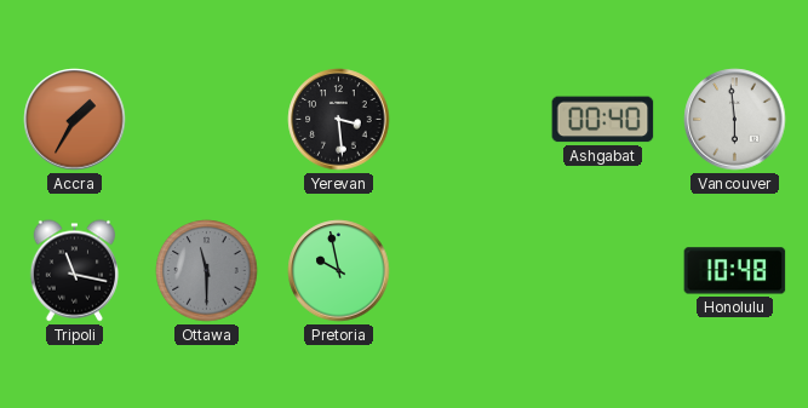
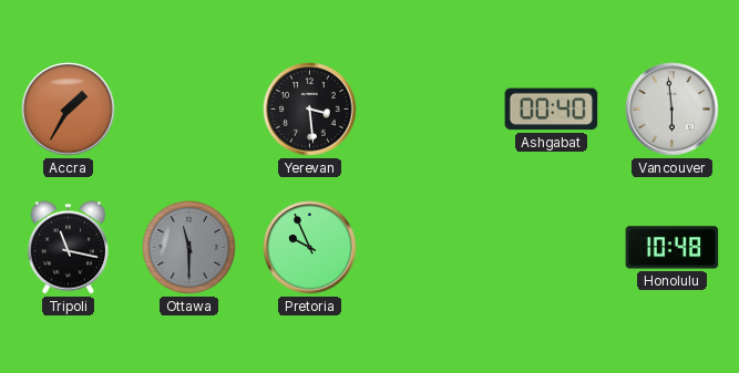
Pretoria: 9:58 -> 9:56
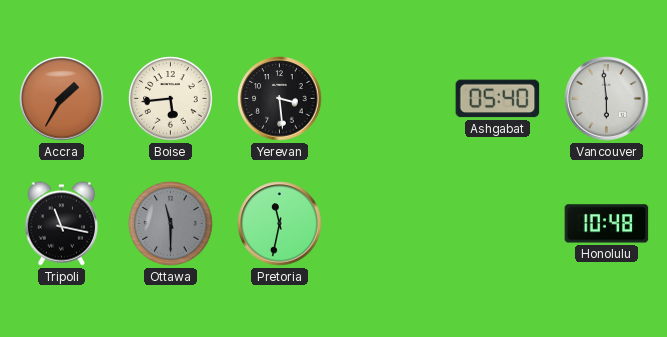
Boise: none -> 5:44
Ashgabat: 00:40 -> 05:40
Pretoria: 9:56 -> 11:32
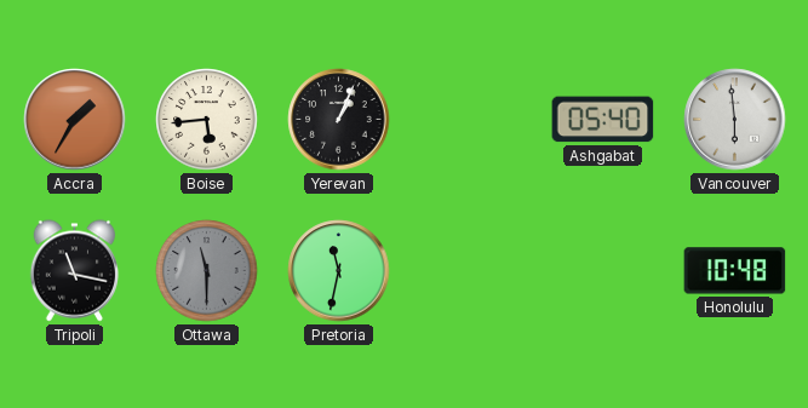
Yerevan: 3:29 -> 1:04
